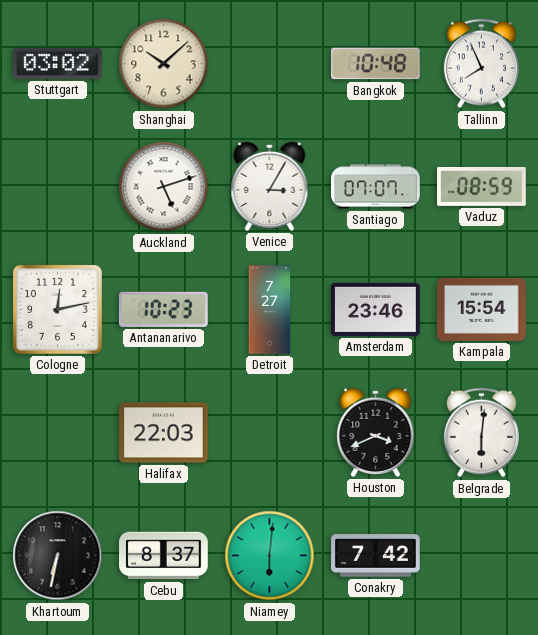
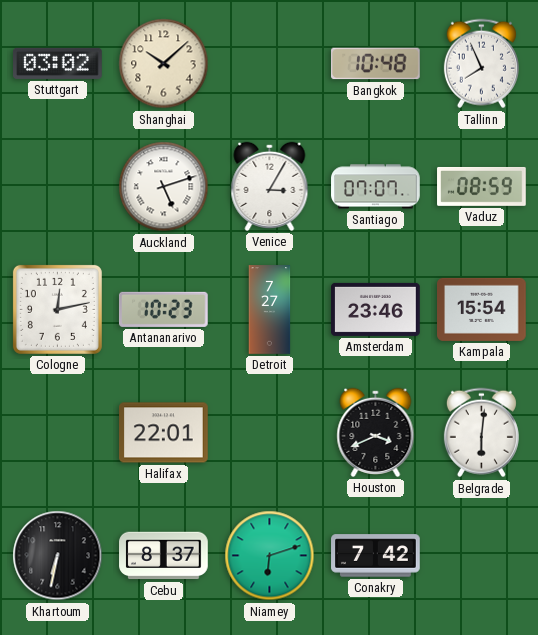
Halifax: 22:03 -> 22:01
Niamey: 6:01 -> 6:12
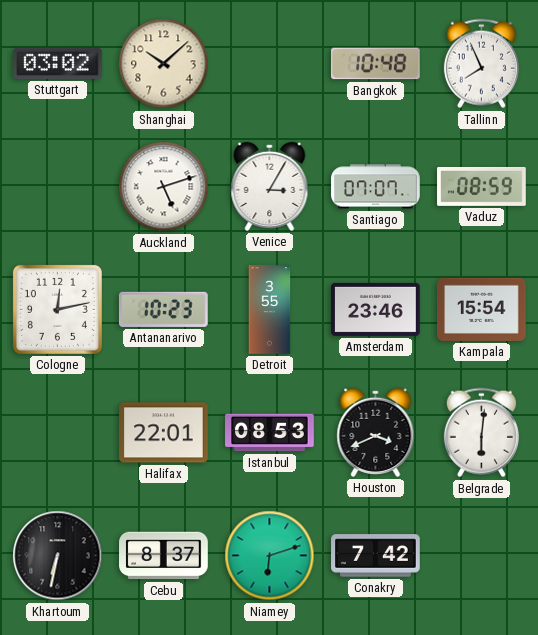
Detroit: 7:27 -> 3:55
Istanbul: none -> 08:53
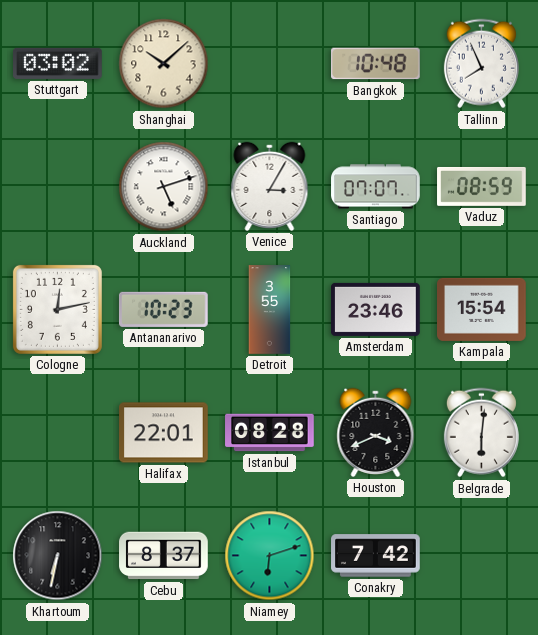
Istanbul: 08:53 -> 08:28
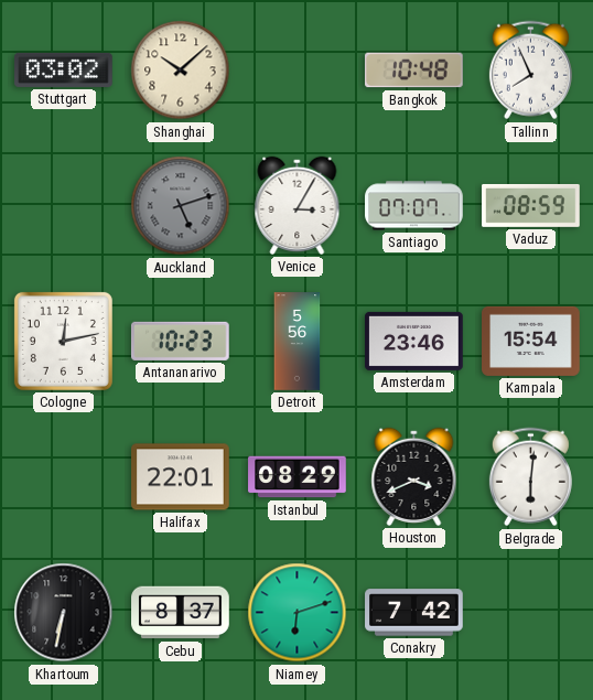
Auckland dial: white -> grey
Detroit: 3:55 -> 5:56
Istanbul: 08:28 -> 08:29
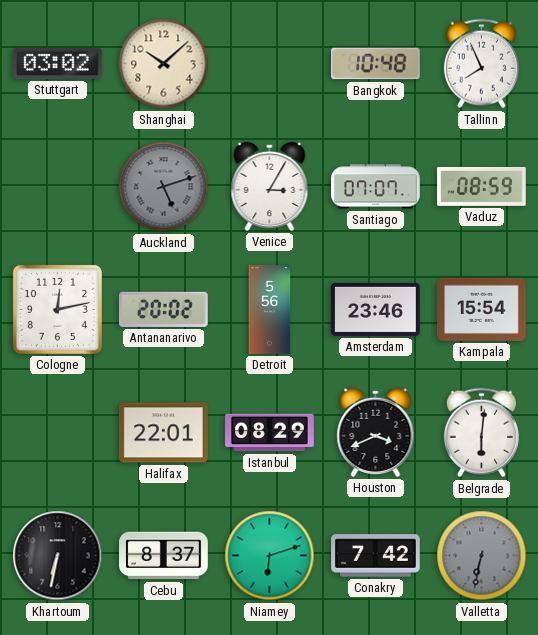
Antananarivo: 10:23 -> 20:02
Valletta: none -> 6:32
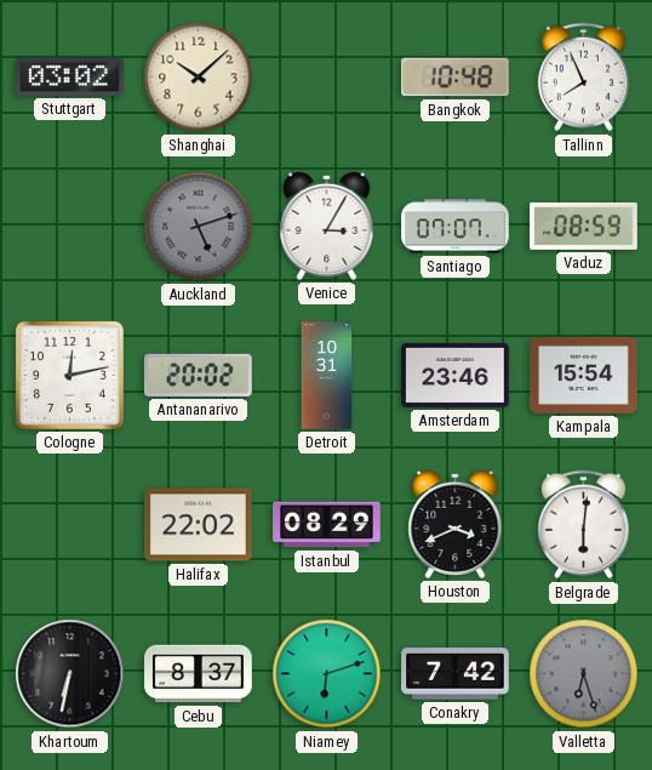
Detroit: 5:56 -> 10:31
Halifax: 22:01 -> 22:02
Valletta: 6:32 -> 6:27
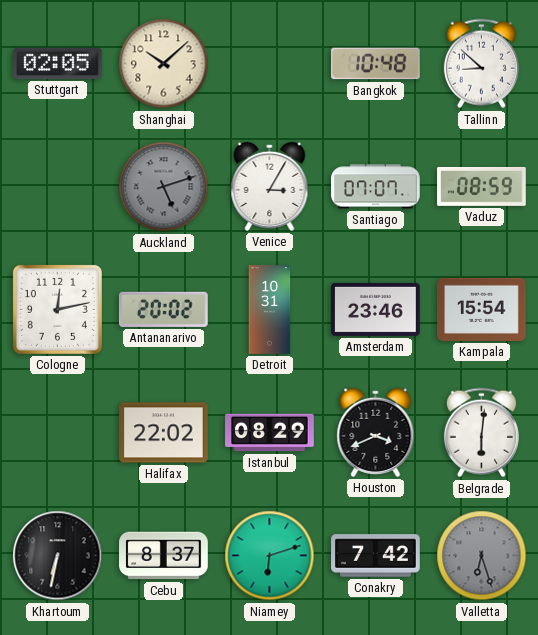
Stuttgart: 03:02 -> 02:05
Tallinn: 7:56 -> 8:52
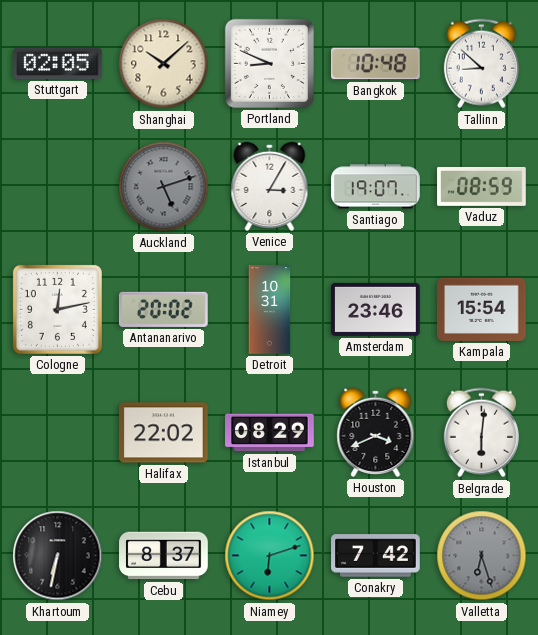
Portland: none -> 8:49
Santiago: 07:07 -> 19:07
